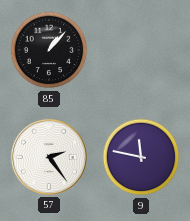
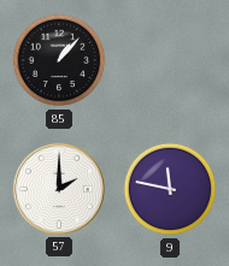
57: 2:24 -> 2:00
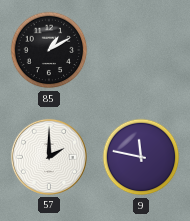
85: 1:07 -> 1:10
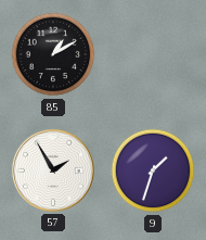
57: 2:00 -> 1:55
9: 11:47 -> 1:33
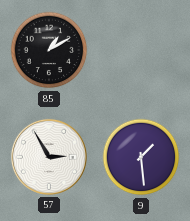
57: 1:55 -> 2:55
9: 1:33 -> 1:29
